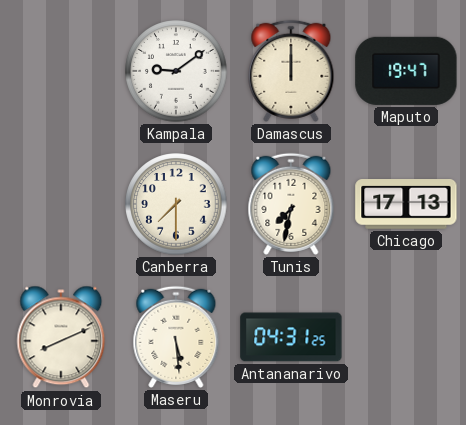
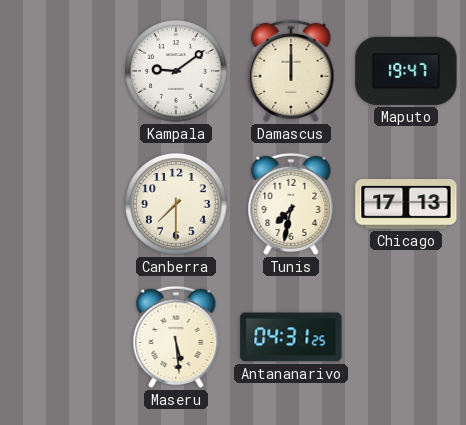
Monrovia: 8:11 -> none
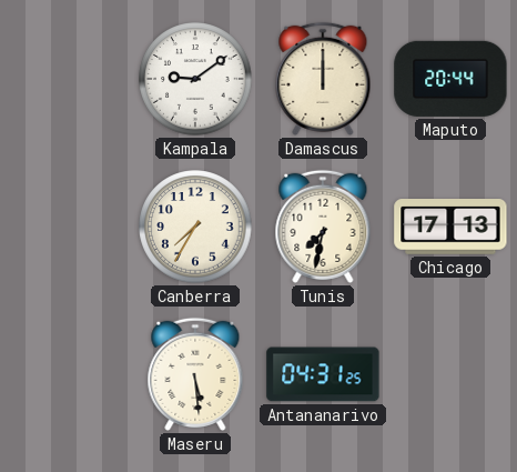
Maputo: 19:47 -> 20:44
Canberra: 7:30 -> 7:35
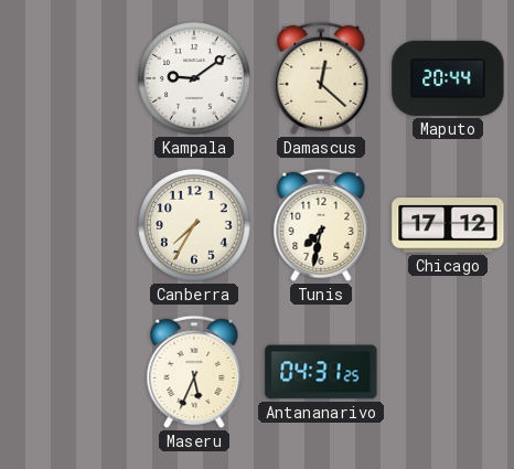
Damascus: 12:00 -> 12:22
Chicago: 17:13 -> 17:12
Maseru: 5:29 -> 5:34
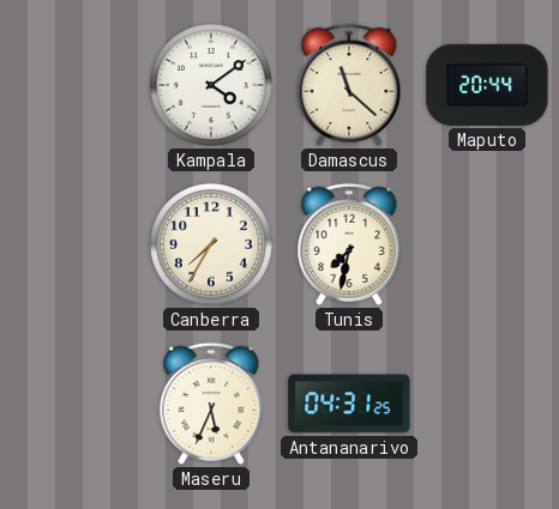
Kampala: 9:09 -> 4:09
Damascus: 12:22 -> 11:22
Chicago: 17:12 -> none
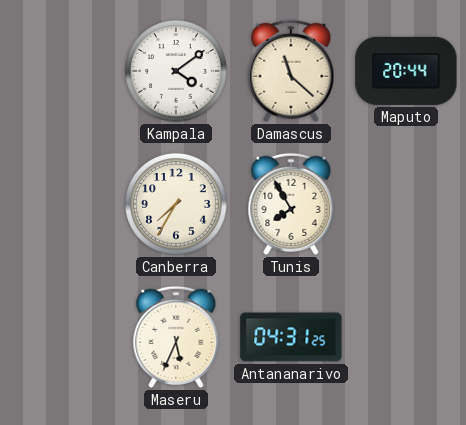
Tunis: 7:32 -> 7:55
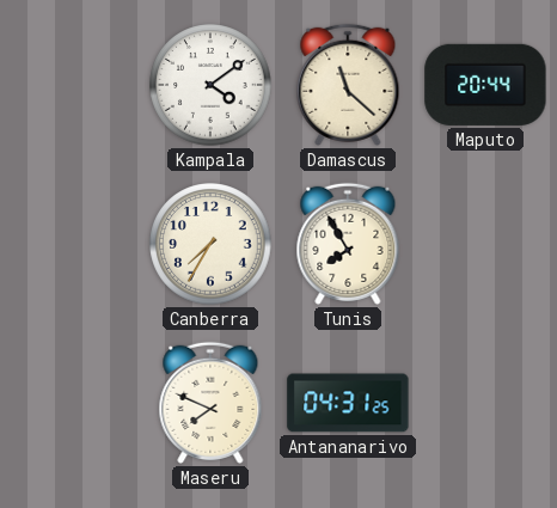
Maseru: 5:34 -> 7:49
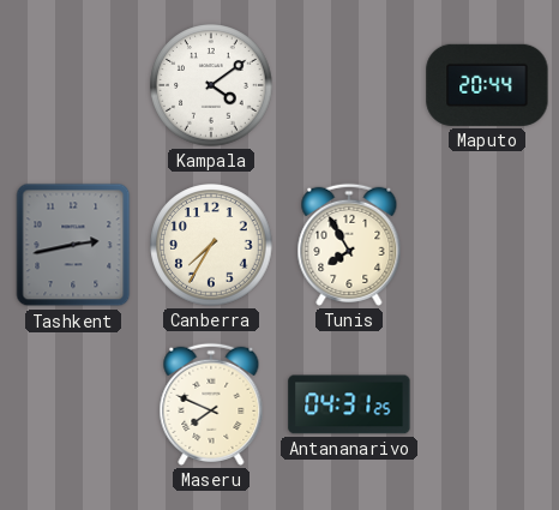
Damascus: 11:22 -> none
Tashkent: none -> 2:43
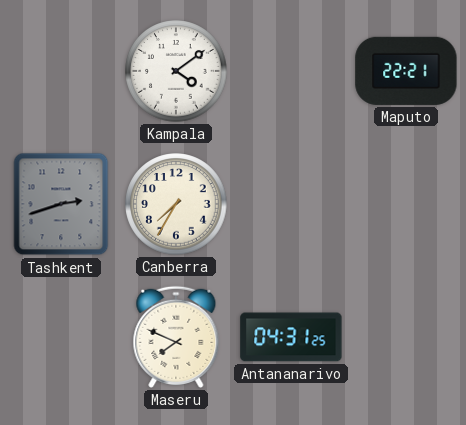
Maputo: 20:44 -> 22:21
Tashkent: 2:43 -> 2:42
Tunis: 7:55 -> none
